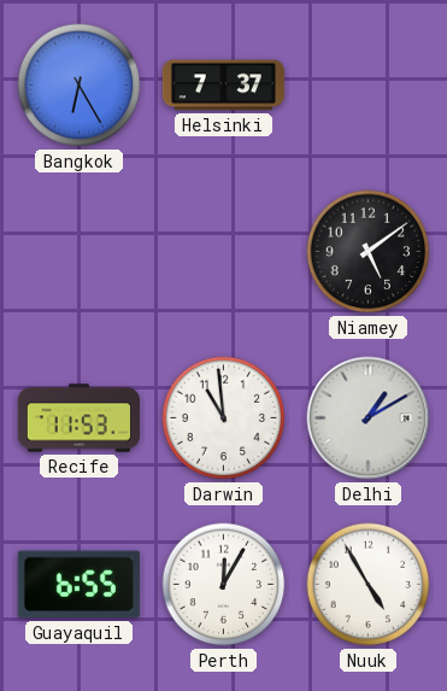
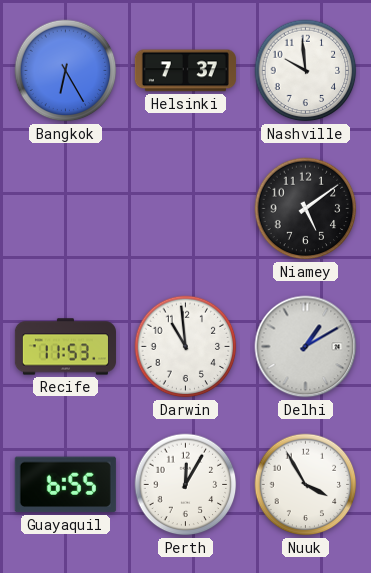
Nashville: none -> 9:59
Nuuk: 4:55 -> 3:55
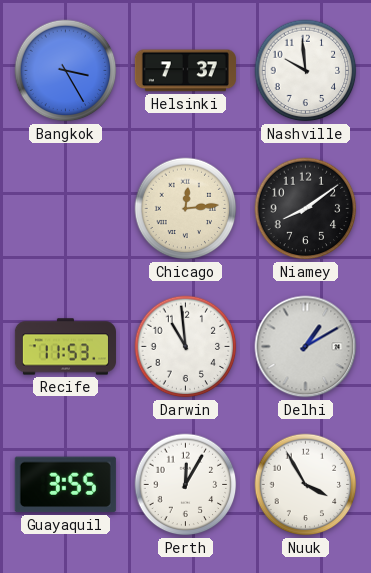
Bangkok: 6:25 -> 3:25
Chicago: none -> 12:14
Niamey: 5:09 -> 8:09
Guayaquil: 6:55 -> 3:55
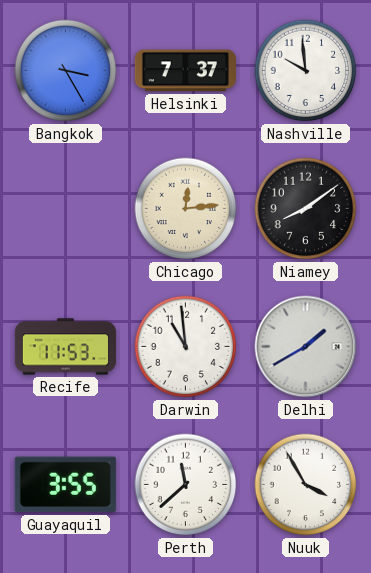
Delhi: 1:10 -> 1:40
Perth: 12:05 -> 11:38
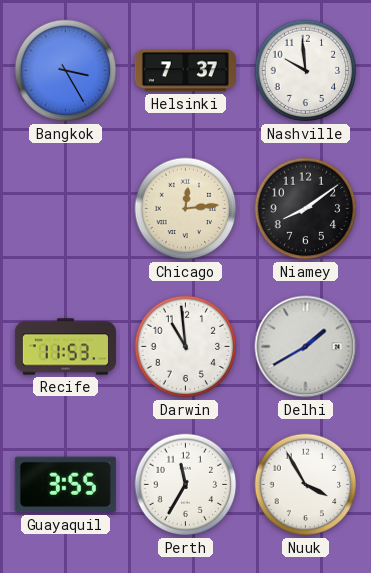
Perth: 11:38 -> 11:35
